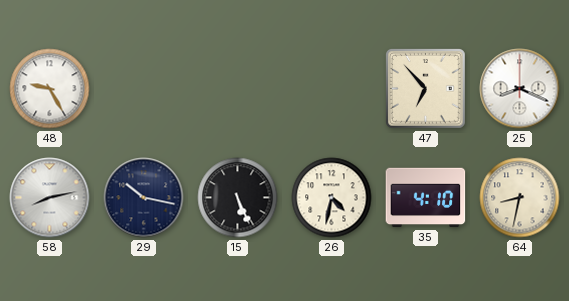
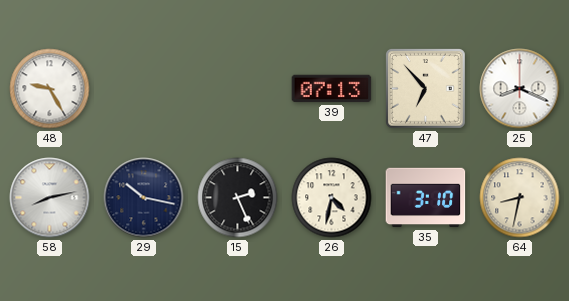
39: none -> 07:13
15: 5:26 -> 2:26
35: 4:10 -> 3:10
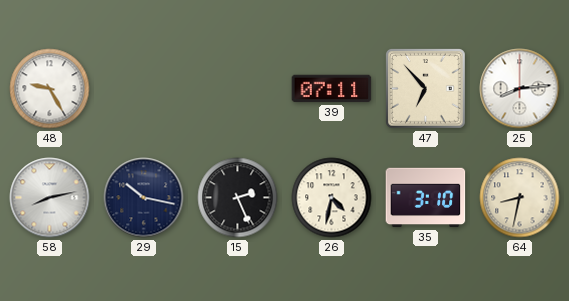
39: 07:13 -> 07:11
25: 8:19 -> 8:14
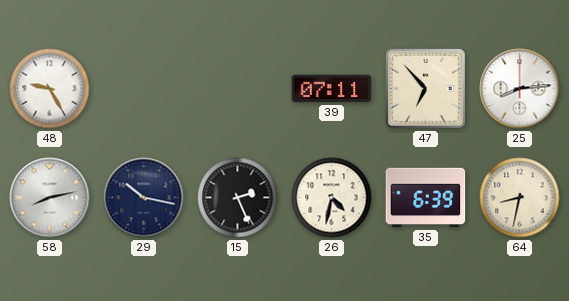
35: 3:10 -> 6:39
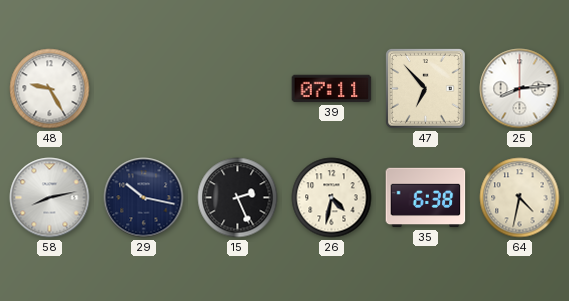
35: 6:39 -> 6:38
64: 8:32 -> 4:32
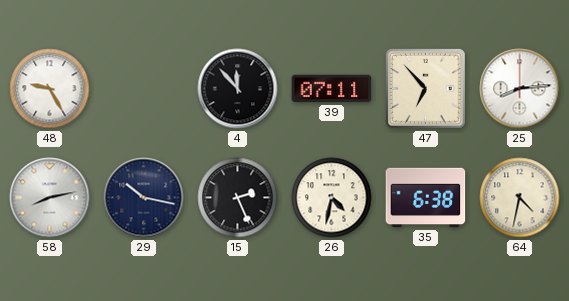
4: none -> 11:53
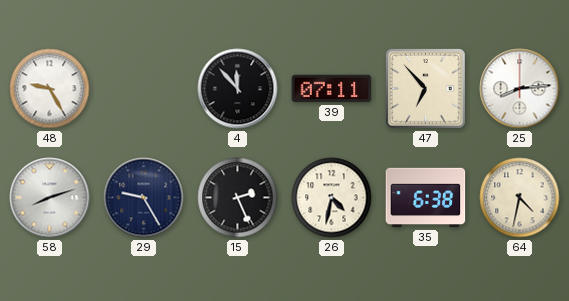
58: 8:13 -> 8:12
29: 10:17 -> 9:25
